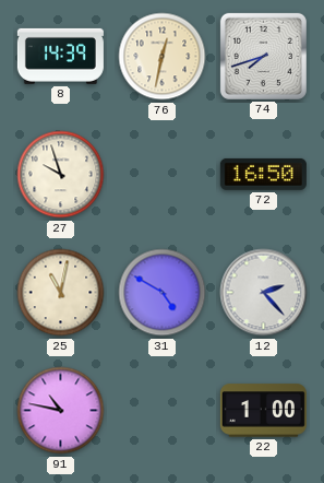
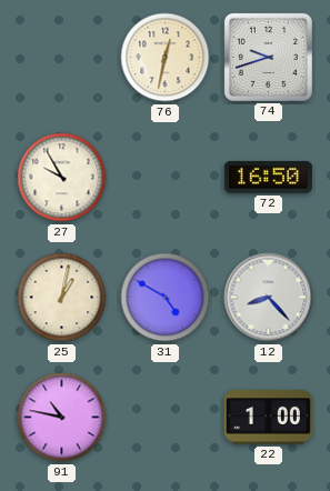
8: 14:39 -> none
74: 7:42 -> 9:42
27: 9:57 -> 9:55
25: 11:02 -> 1:02
12: 2:23 -> 8:23
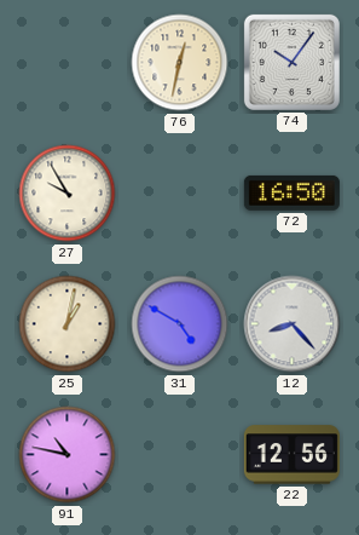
74: 9:42 -> 10:06
22: 1:00 -> 12:56
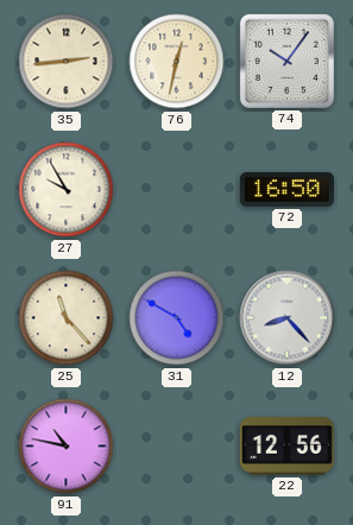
35: none -> 2:44
25: 1:02 -> 11:23
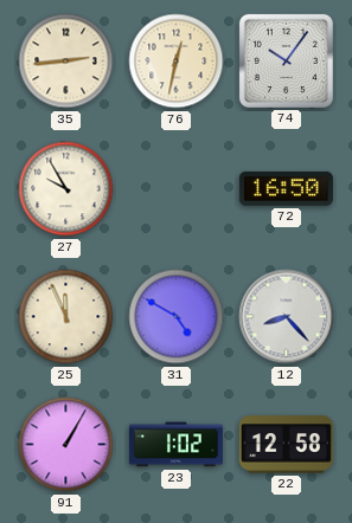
25: 11:23 -> 11:56
91: 10:47 -> 1:05
23: none -> 1:02
22: 12:56 -> 12:58
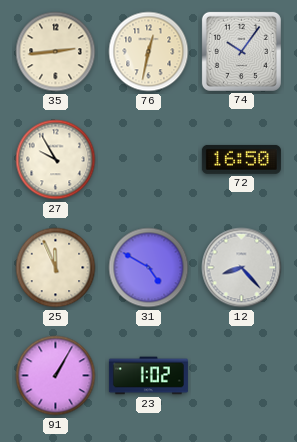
22: 12:58 -> none
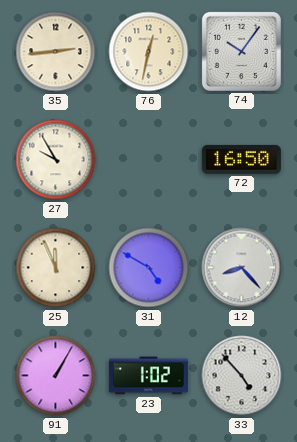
33: none -> 4:53
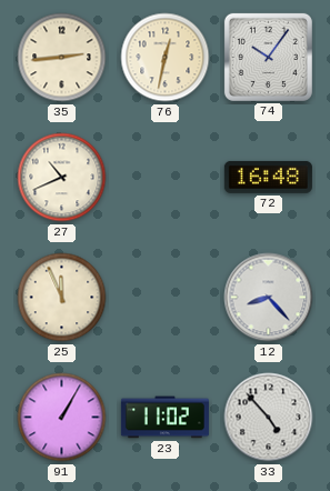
27: 9:55 -> 10:41
72: 16:50 -> 16:48
31: 4:50 -> none
23: 1:02 -> 11:02
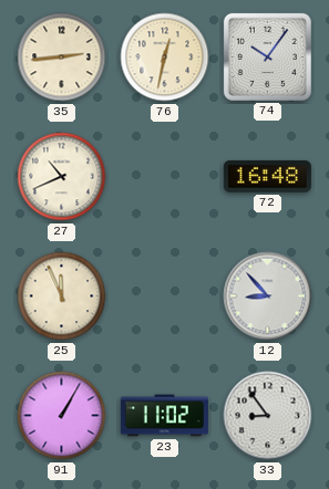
12: 8:23 -> 8:53
33: 4:53 -> 8:54
